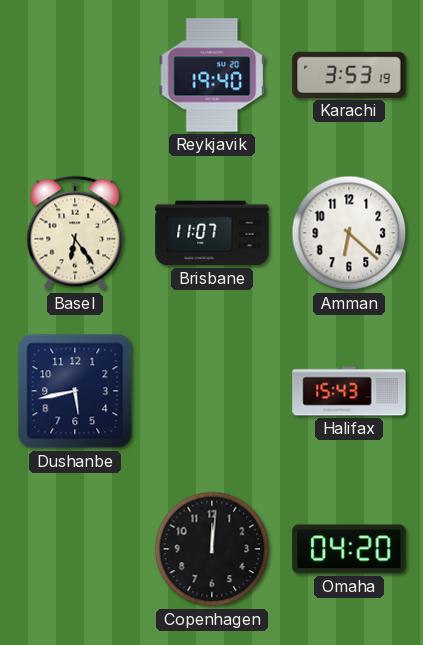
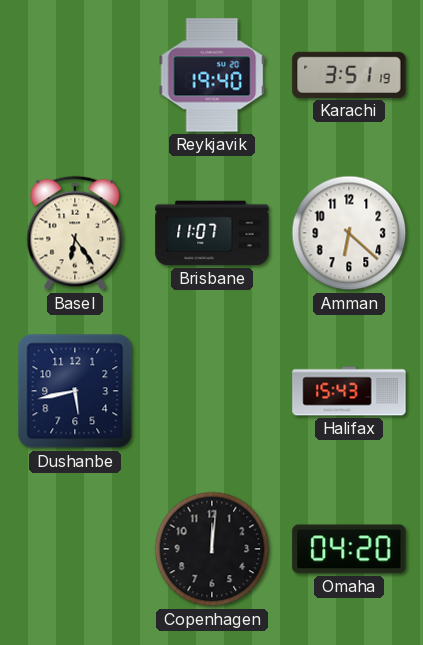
Karachi: 3:53 -> 3:51
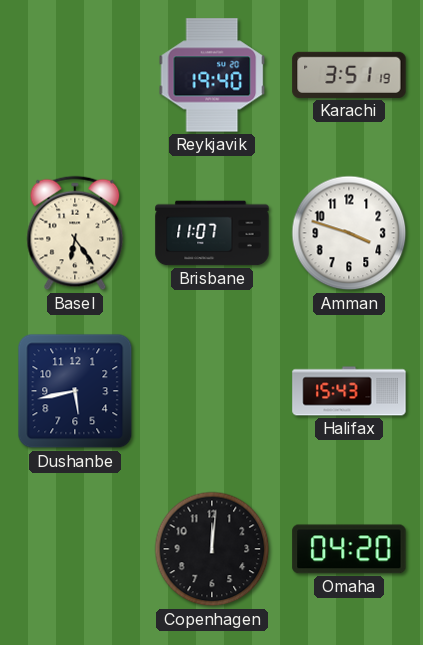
Amman: 6:22 -> 3:48
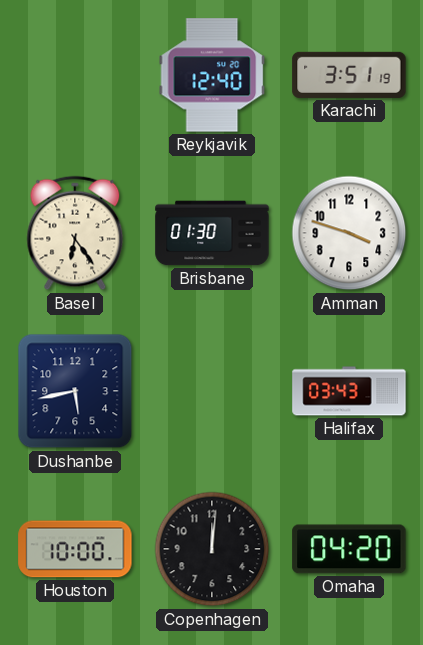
Reykjavik: 19:40 -> 12:40
Brisbane: 11:07 -> 01:30
Halifax: 15:43 -> 03:43
Houston: none -> 10:00
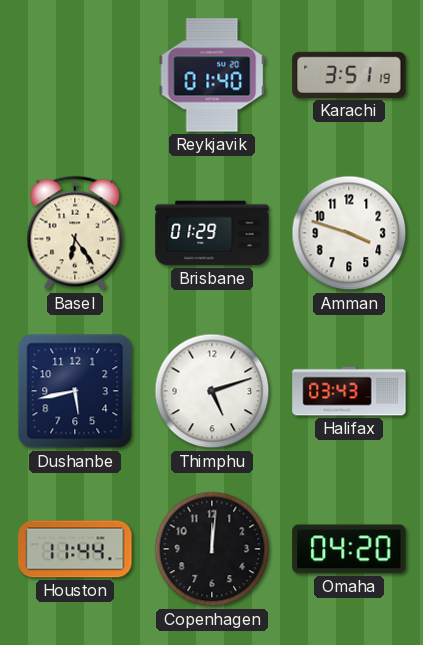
Reykjavik: 12:40 -> 01:40
Brisbane: 01:30 -> 01:29
Thimphu: none -> 5:12
Houston: 10:00 -> 11:44
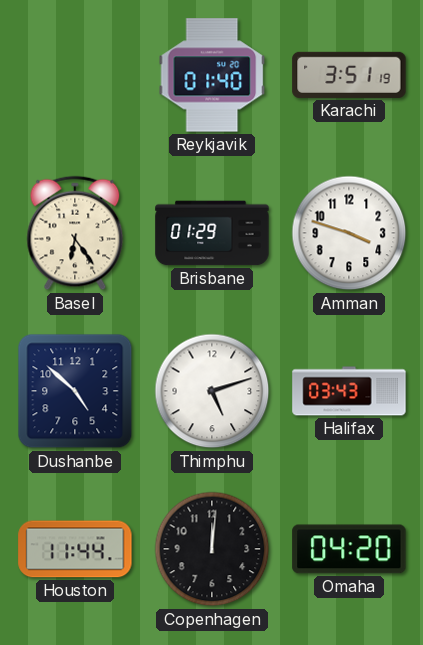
Dushanbe: 5:43 -> 4:52
